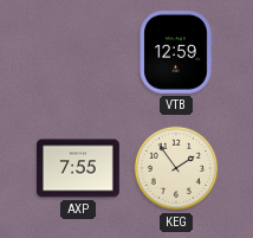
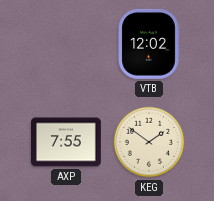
VTB: 12:59 -> 12:02
KEG: 1:54 -> 1:51
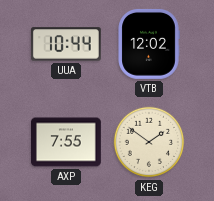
UUA: none -> 10:44
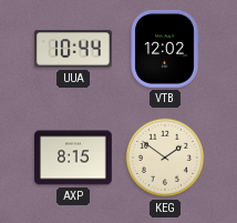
AXP: 7:55 -> 8:15
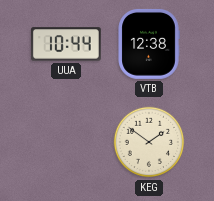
VTB: 12:02 -> 12:38
AXP: 8:15 -> none
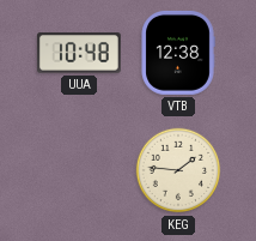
UUA: 10:44 -> 10:48
KEG: 1:51 -> 1:46
